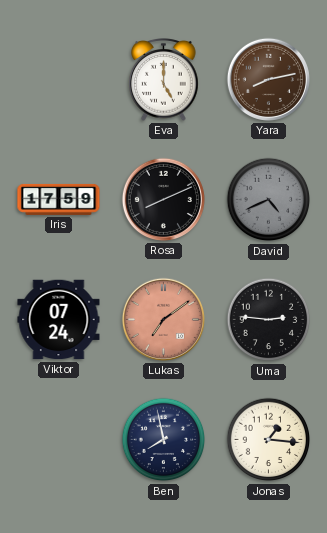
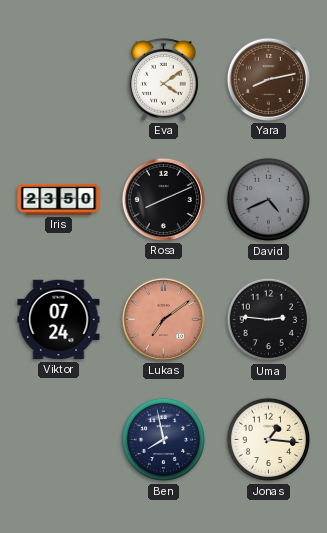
Eva: 5:00 -> 4:09
Iris: 17:59 -> 23:50
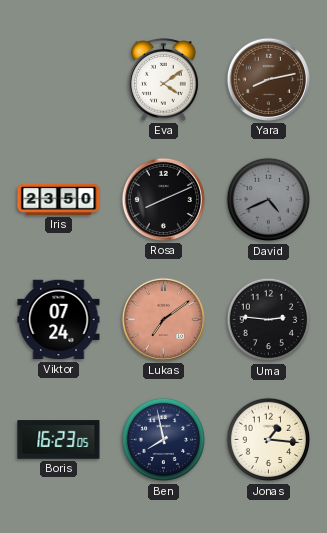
Boris: none -> 16:23
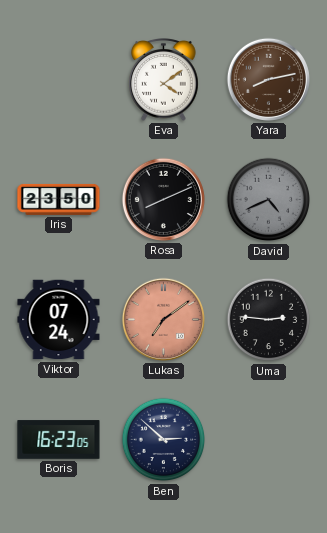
Ben: 7:58 -> 2:52
Jonas: 1:16 -> none
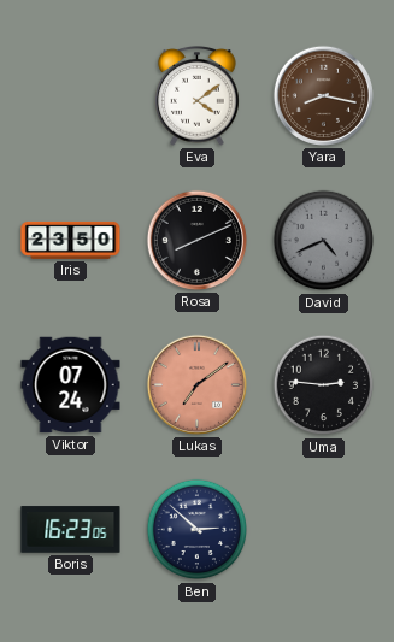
Yara: 8:13 -> 8:17
